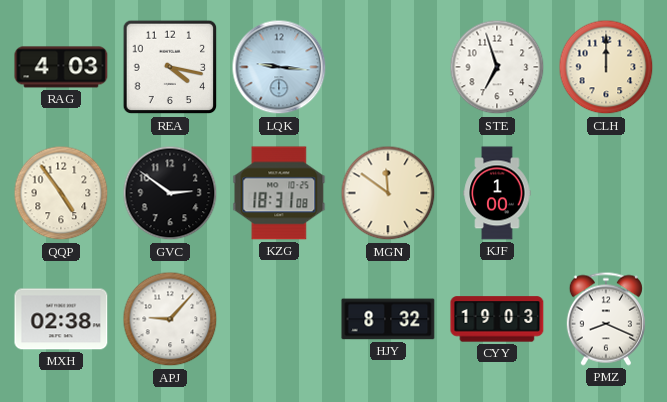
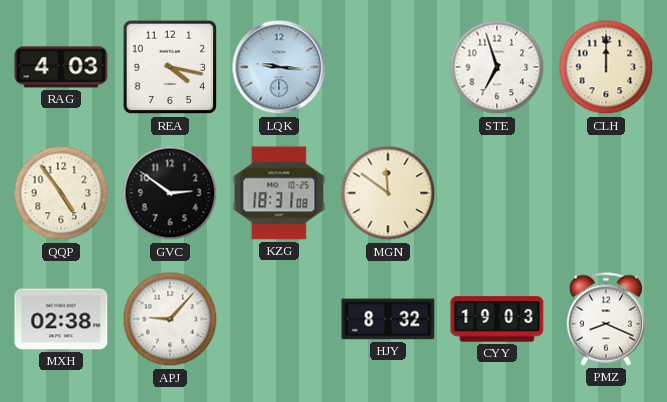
KJF: 1:00 -> none
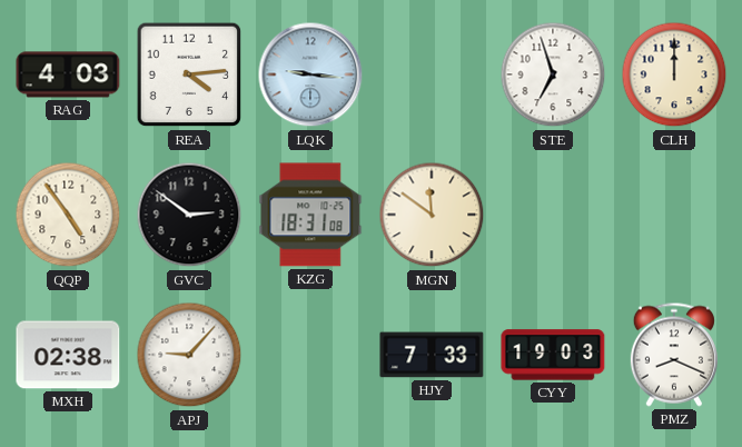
REA: 4:17 -> 4:14
HJY: 8:32 -> 7:33
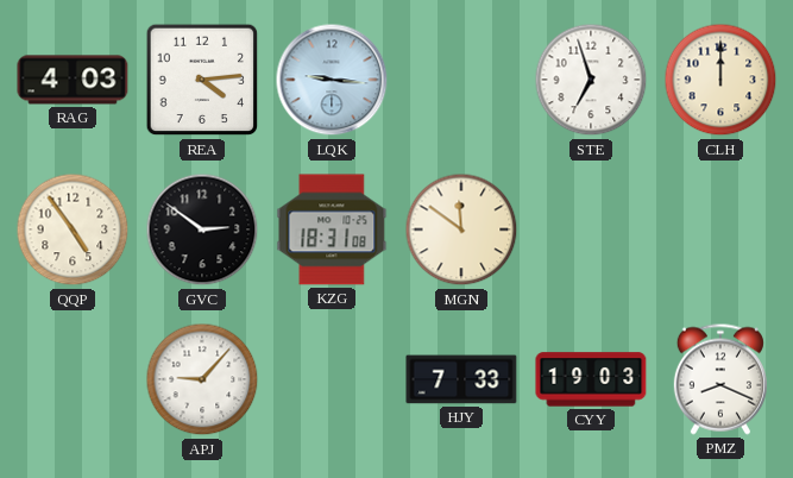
MXH: 02:38 -> none
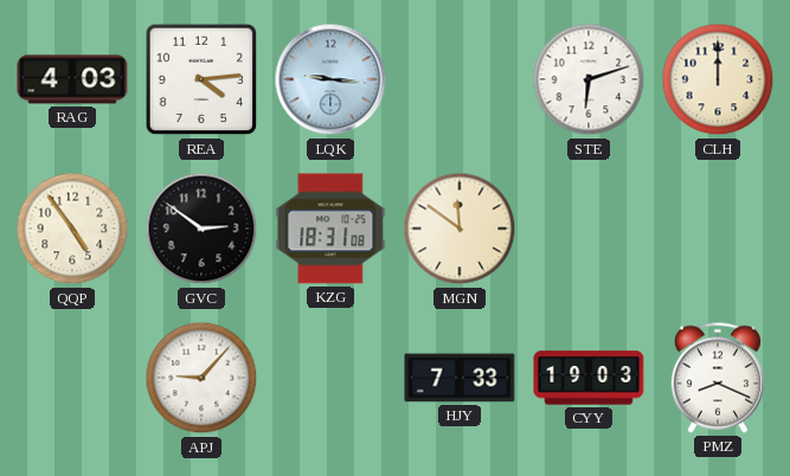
STE: 6:57 -> 6:12
